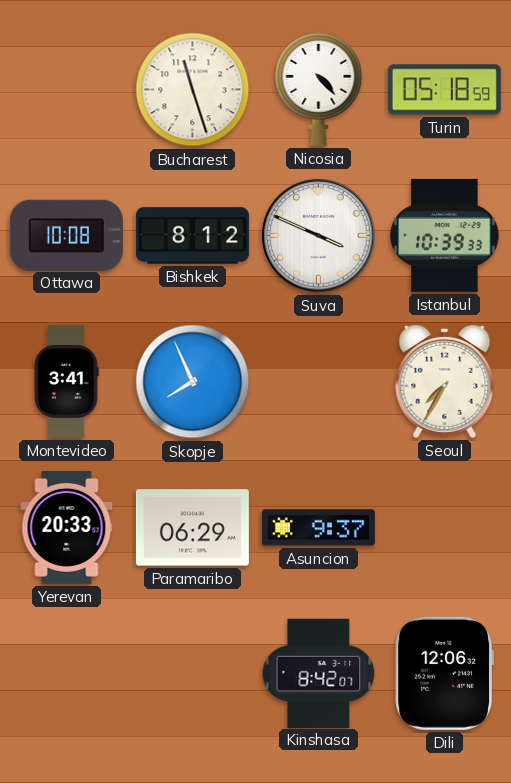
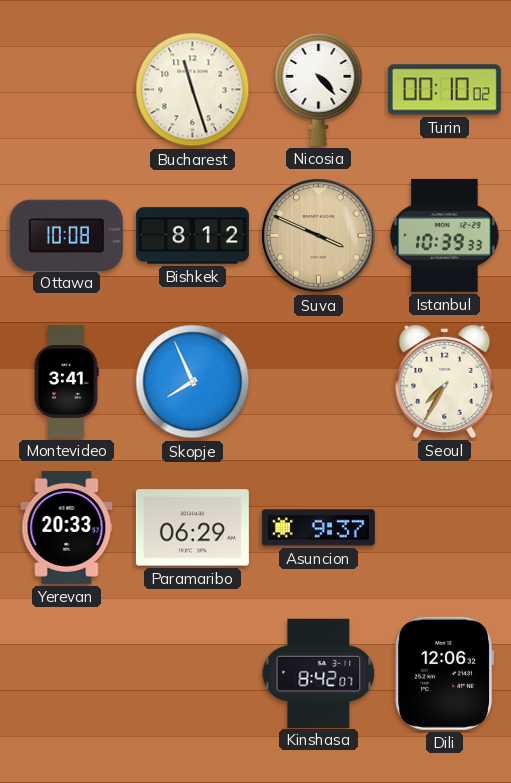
Turin: 05:18 -> 00:10
Suva dial: white -> champagne
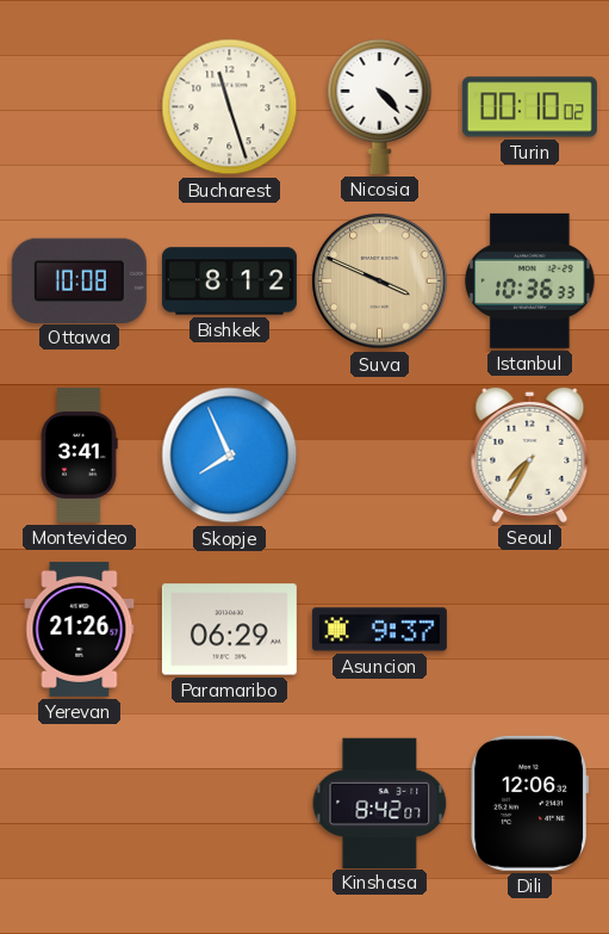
Istanbul: 10:39 -> 10:36
Yerevan: 20:33 -> 21:26
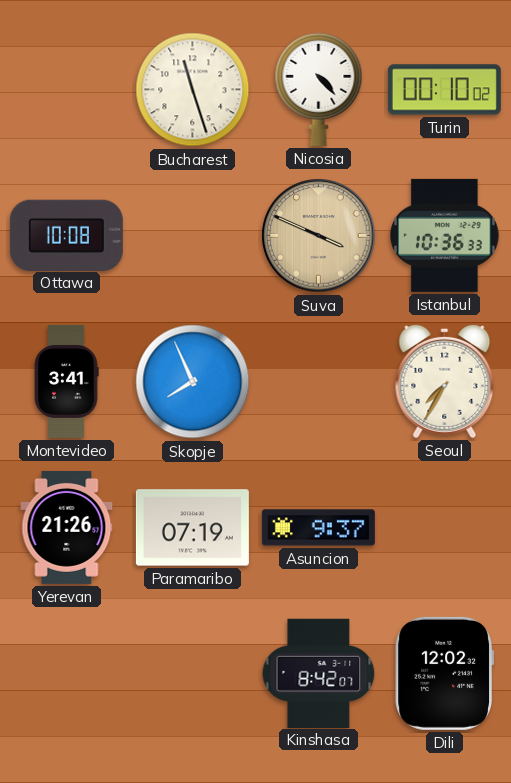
Bishkek: 8:12 -> none
Paramaribo: 06:29 -> 07:19
Dili: 12:06 -> 12:02
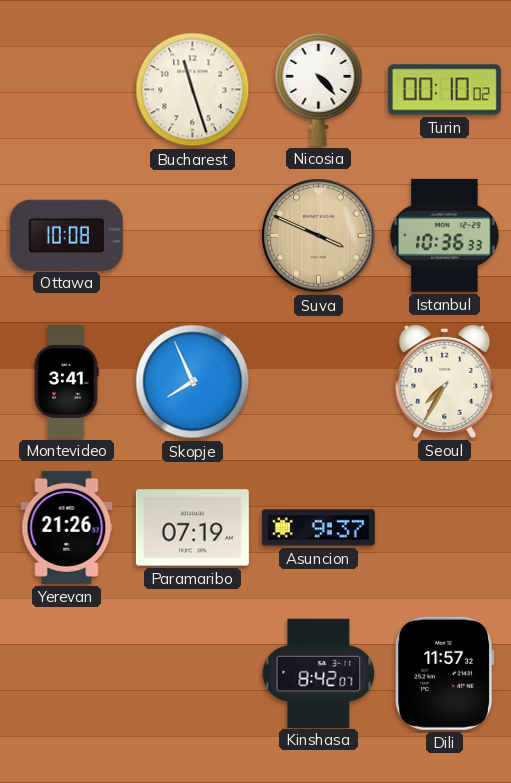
Dili: 12:02 -> 11:57
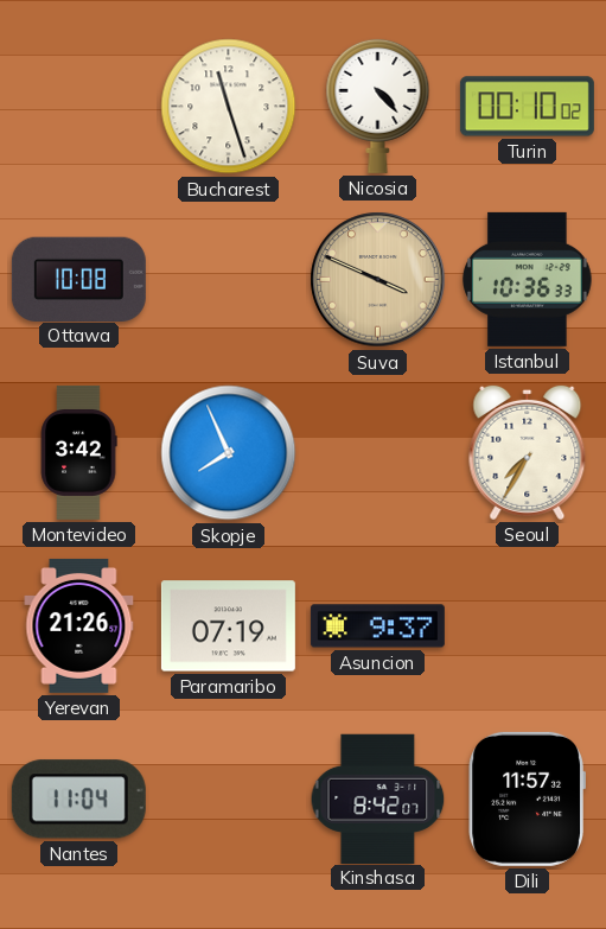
Montevideo: 3:41 -> 3:42
Nantes: none -> 11:04
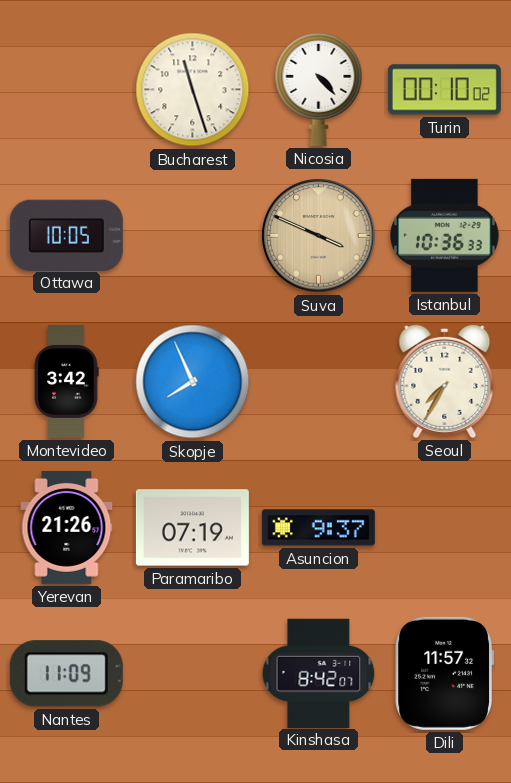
Ottawa: 10:08 -> 10:05
Nantes: 11:04 -> 11:09
